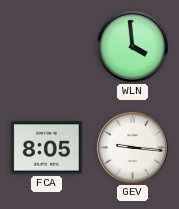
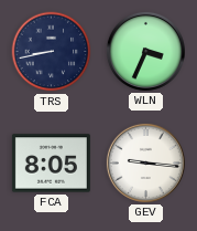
TRS: none -> 8:43
WLN: 3:59 -> 3:34
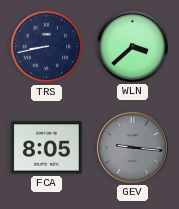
WLN: 3:34 -> 3:38
GEV dial: white -> grey
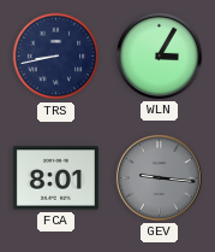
WLN: 3:38 -> 3:05
FCA: 8:05 -> 8:01
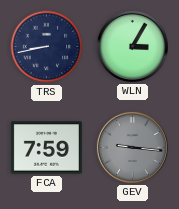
FCA: 8:01 -> 7:59
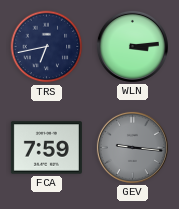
TRS: 8:43 -> 6:43
WLN: 3:05 -> 3:14
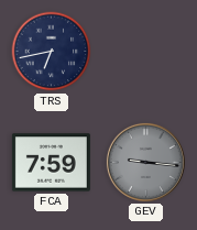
WLN: 3:14 -> none
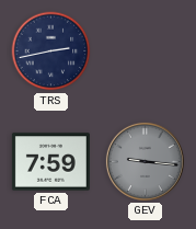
TRS: 6:43 -> 2:43
